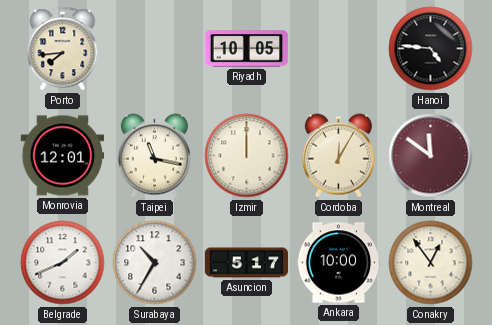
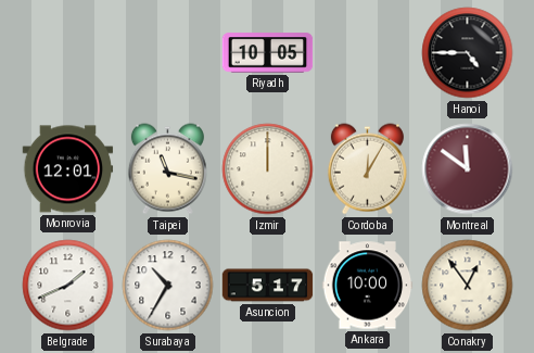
Porto: 7:44 -> none
Hanoi: 4:46 -> 4:45
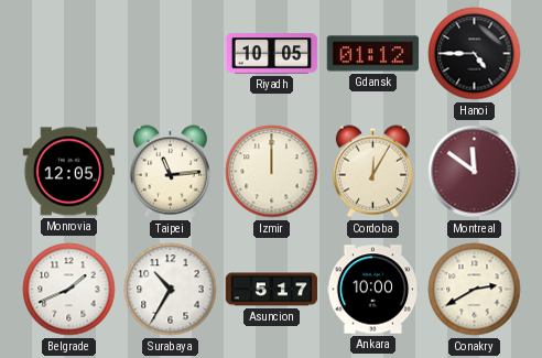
Gdansk: none -> 01:12
Monrovia: 12:01 -> 12:05
Taipei: 11:17 -> 11:14
Conakry: 12:54 -> 2:40
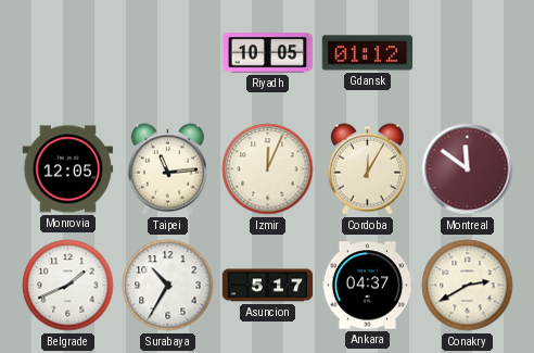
Hanoi: 4:45 -> none
Izmir: 12:00 -> 12:04
Ankara: 10:00 -> 04:37
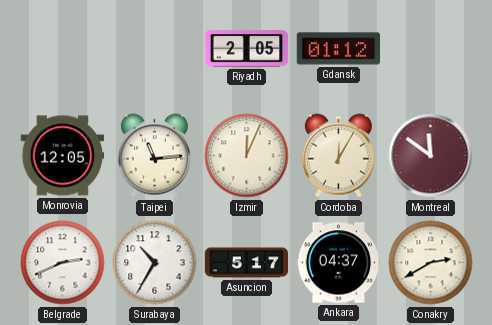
Riyadh: 10:05 -> 2:05
Belgrade: 1:41 -> 2:41
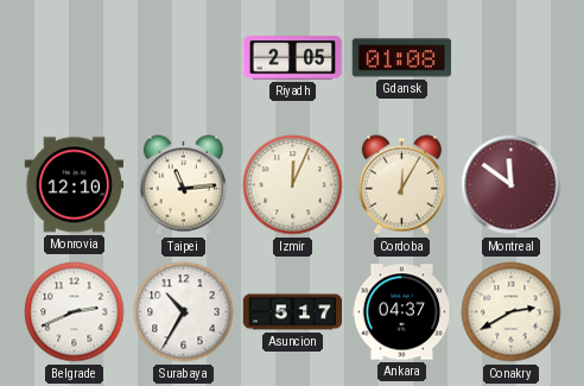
Gdansk: 01:12 -> 01:08
Monrovia: 12:05 -> 12:10
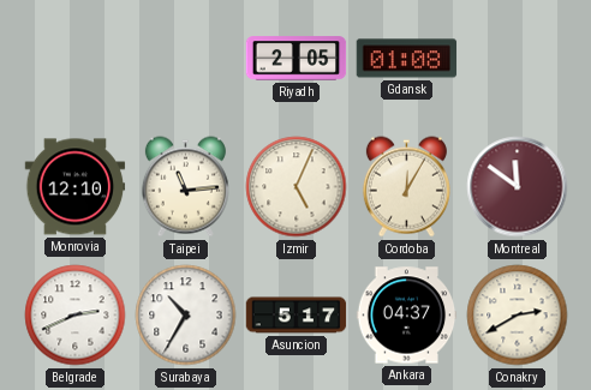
Izmir: 12:04 -> 5:04
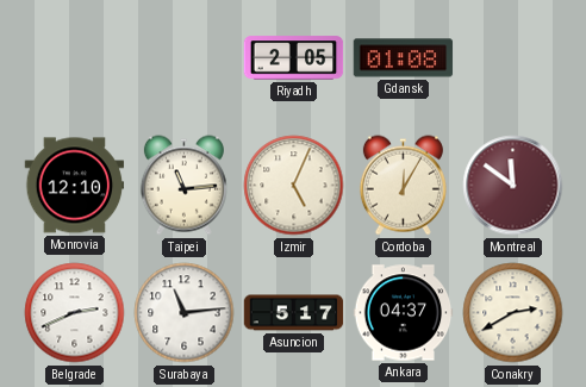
Surabaya: 10:35 -> 11:14
